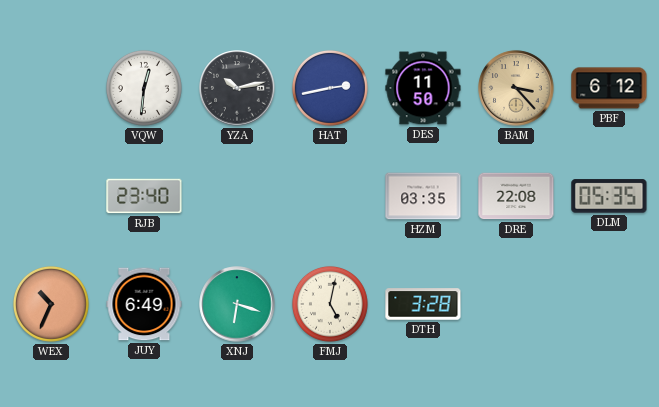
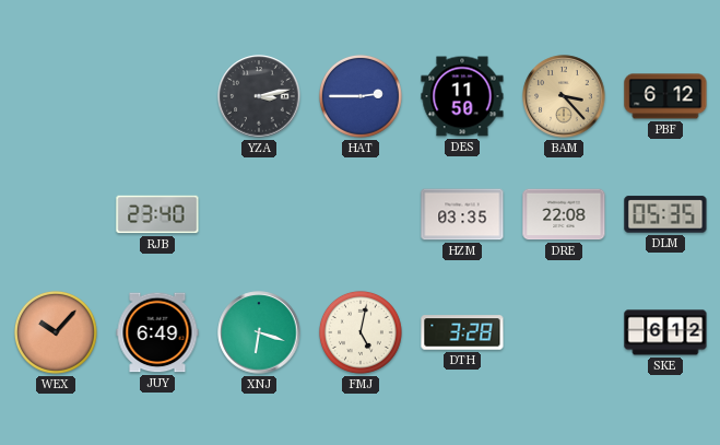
VQW: 12:31 -> none
YZA: 10:13 -> 3:13
HAT: 2:43 -> 2:45
WEX: 10:34 -> 10:07
SKE: none -> 6:12
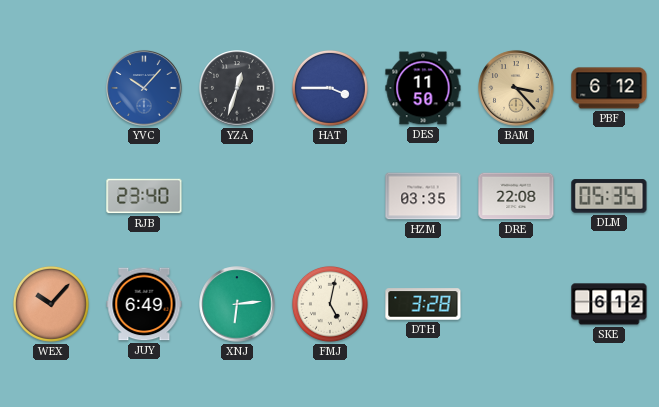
YVC: none -> 10:07
YZA: 3:13 -> 12:33
HAT: 2:45 -> 3:45
XNJ: 6:18 -> 6:14
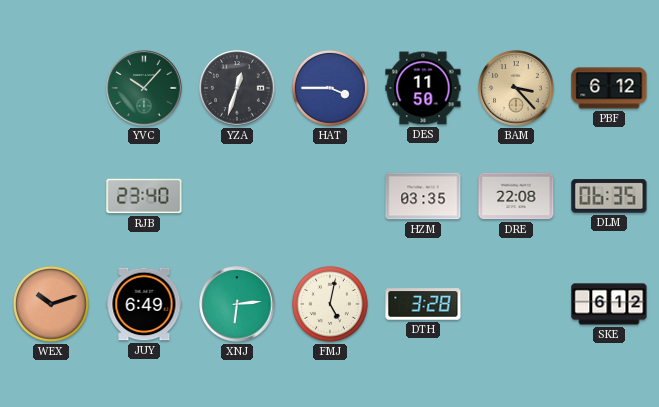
YVC dial: blue -> green
DLM: 05:35 -> 06:35
WEX: 10:07 -> 10:12
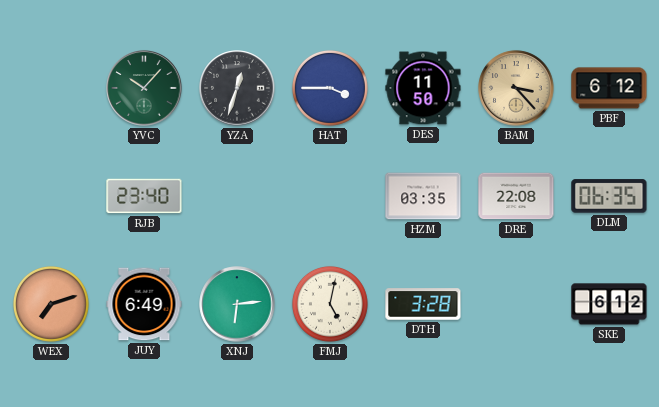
WEX: 10:12 -> 7:12
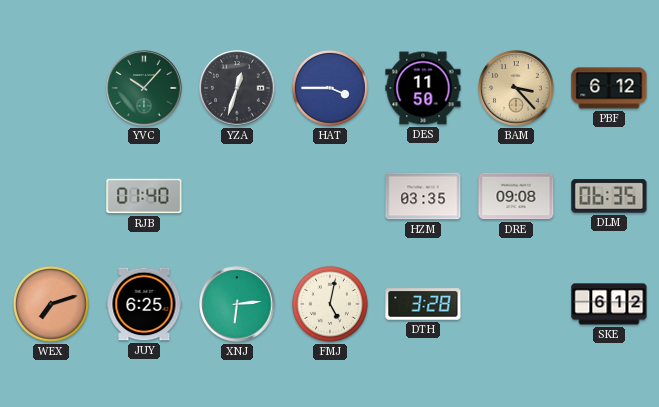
RJB: 23:40 -> 01:40
DRE: 22:08 -> 09:08
JUY: 6:49 -> 6:25
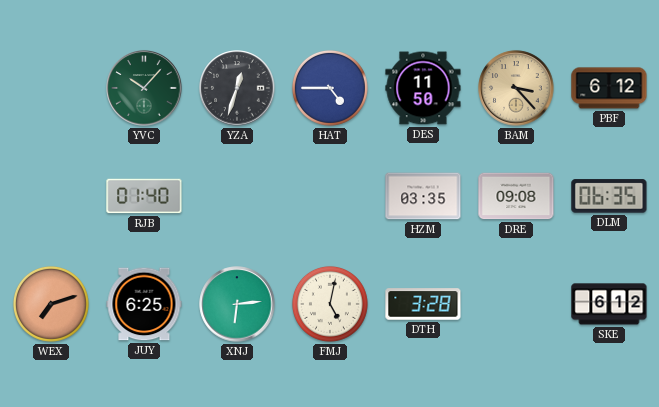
HAT: 3:45 -> 4:45
